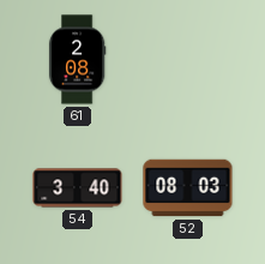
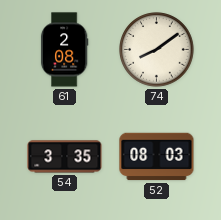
74: none -> 8:09
54: 3:40 -> 3:35
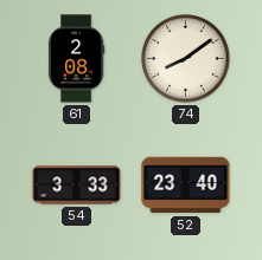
54: 3:35 -> 3:33
52: 08:03 -> 23:40
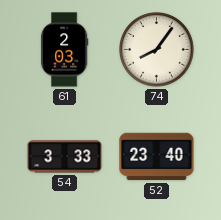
61: 2:08 -> 2:03
74: 8:09 -> 8:06
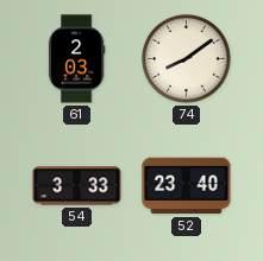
74: 8:06 -> 8:09
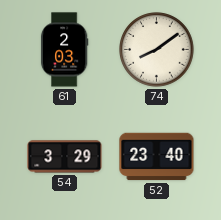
54: 3:33 -> 3:29
